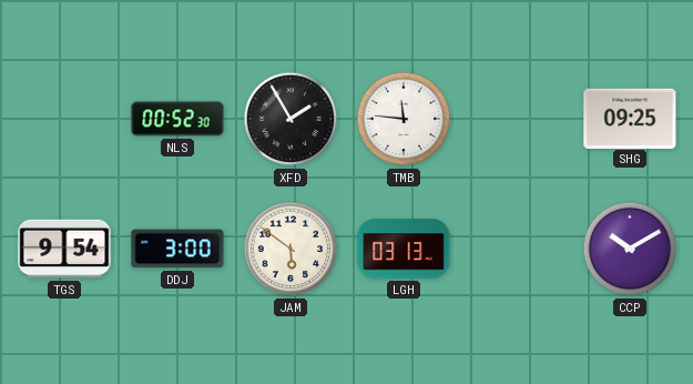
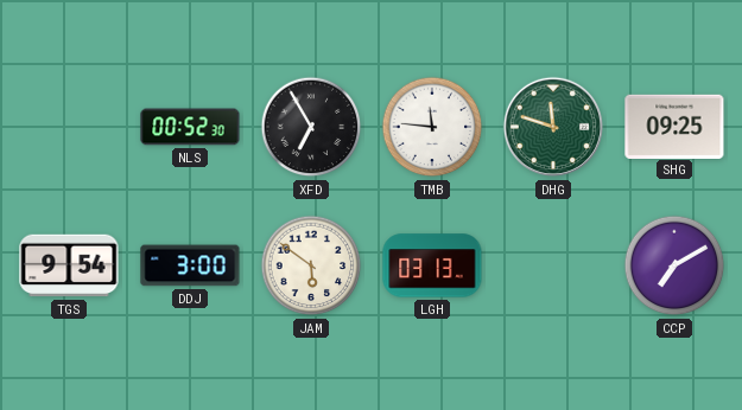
XFD: 1:55 -> 6:55
DHG: none -> 11:48
CCP: 10:10 -> 7:10
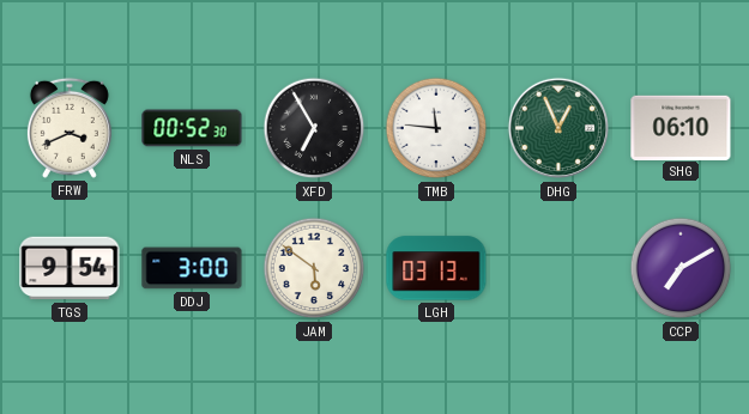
FRW: none -> 3:41
DHG: 11:48 -> 12:56
SHG: 09:25 -> 06:10
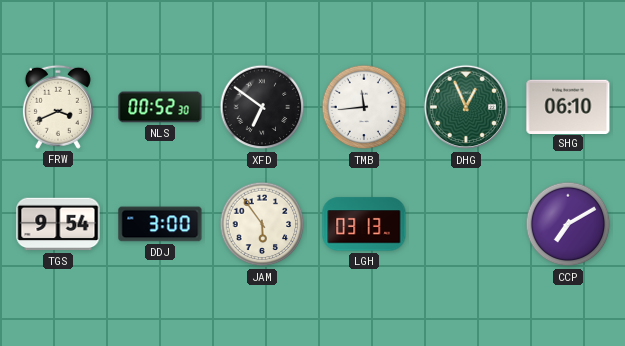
XFD: 6:55 -> 6:51
TMB: 11:46 -> 11:44
JAM: 5:51 -> 5:54
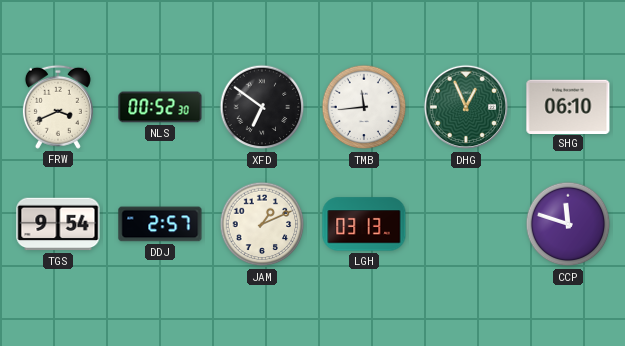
DDJ: 3:00 -> 2:57
JAM: 5:54 -> 1:11
CCP: 7:10 -> 11:48
